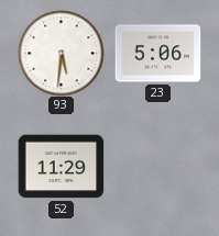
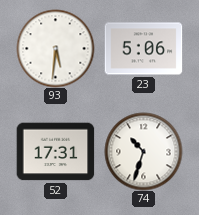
52: 11:29 -> 17:31
74: none -> 10:33
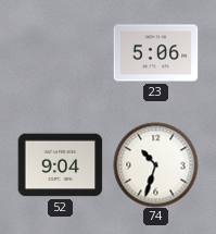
93: 5:31 -> none
52: 17:31 -> 9:04
